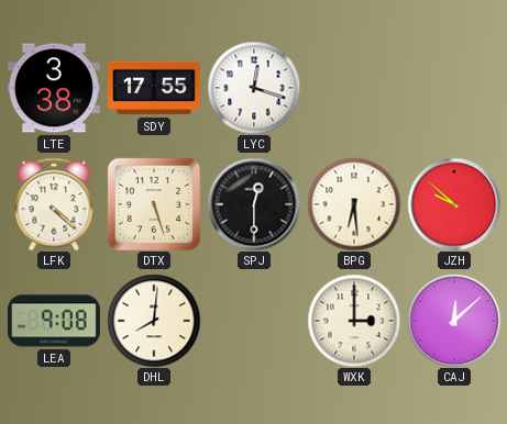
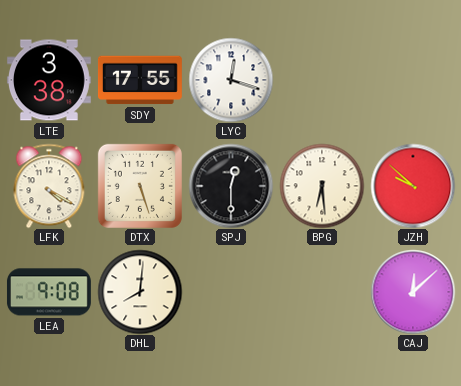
LFK: 4:22 -> 4:20
WXK: 3:00 -> none
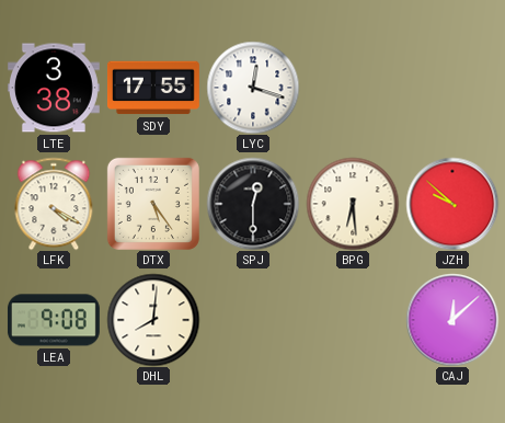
DTX: 5:27 -> 5:24
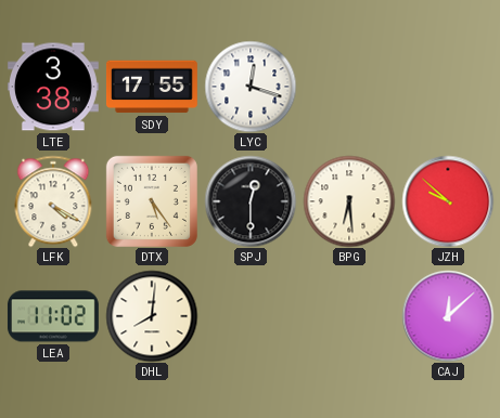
LEA: 9:08 -> 11:02
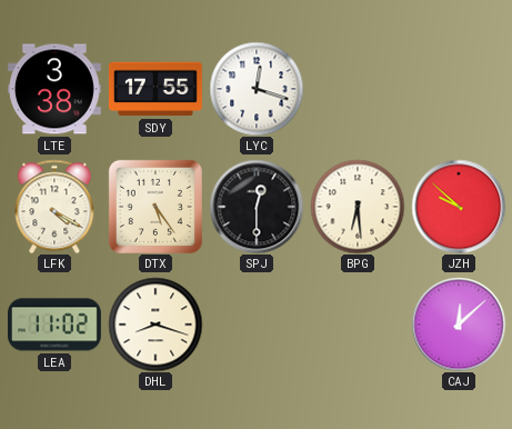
DHL: 8:01 -> 8:18
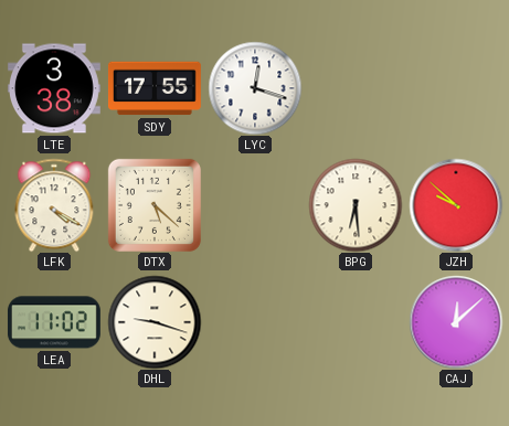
DTX: 5:24 -> 5:22
SPJ: 12:30 -> none
DHL: 8:18 -> 9:18
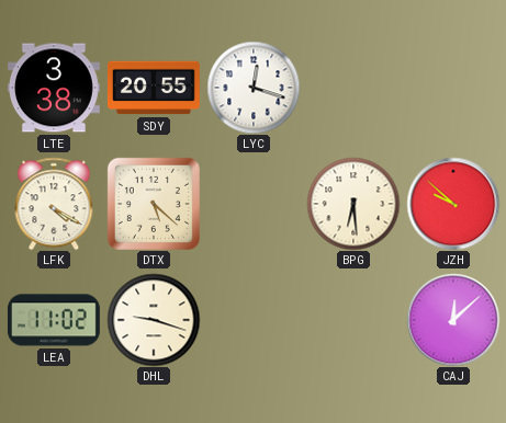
SDY: 17:55 -> 20:55
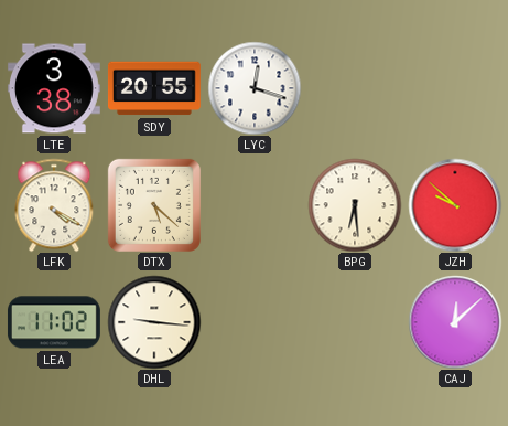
DHL: 9:18 -> 9:16
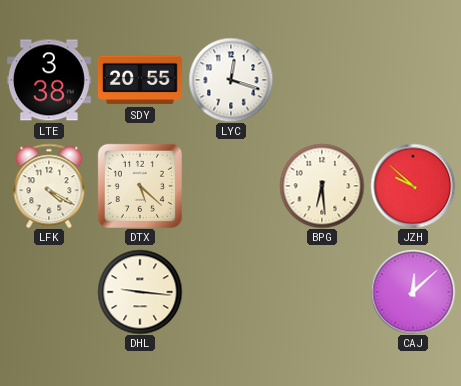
LEA: 11:02 -> none
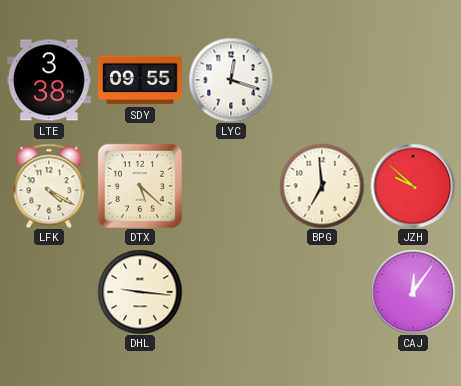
SDY: 20:55 -> 09:55
BPG: 6:29 -> 6:59
CAJ: 12:08 -> 12:06
